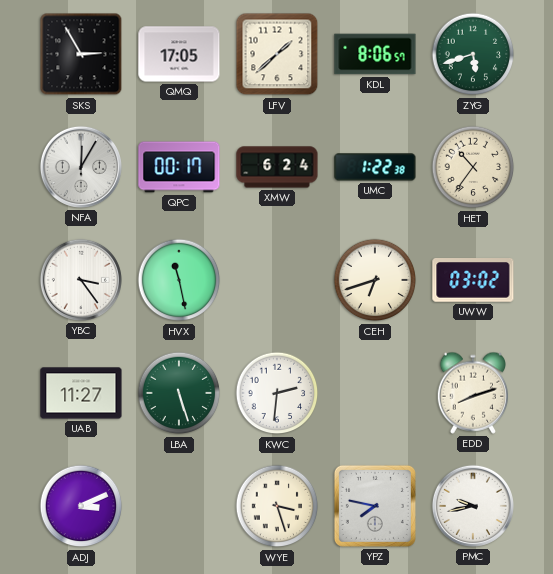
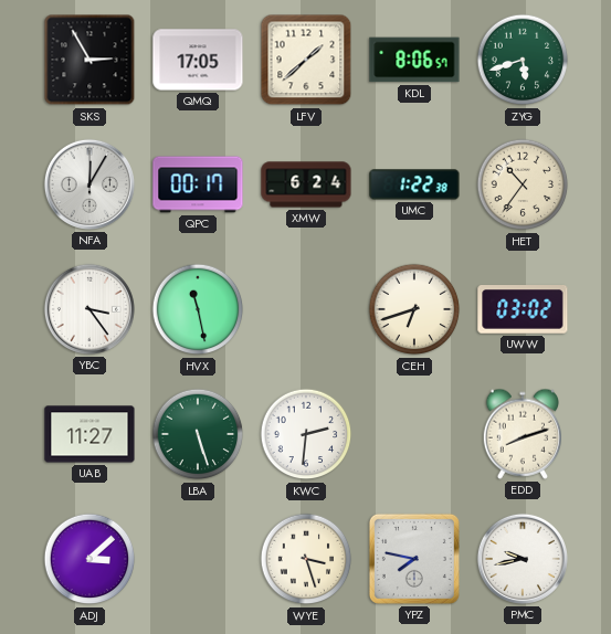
ADJ: 3:11 -> 3:08
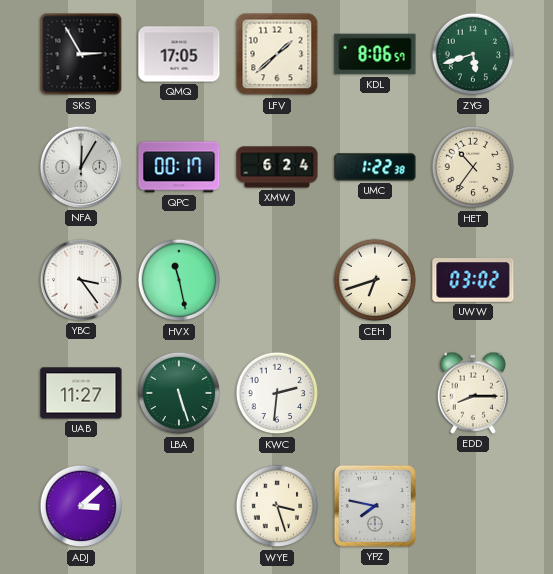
EDD: 8:12 -> 8:15
PMC: 9:43 -> none
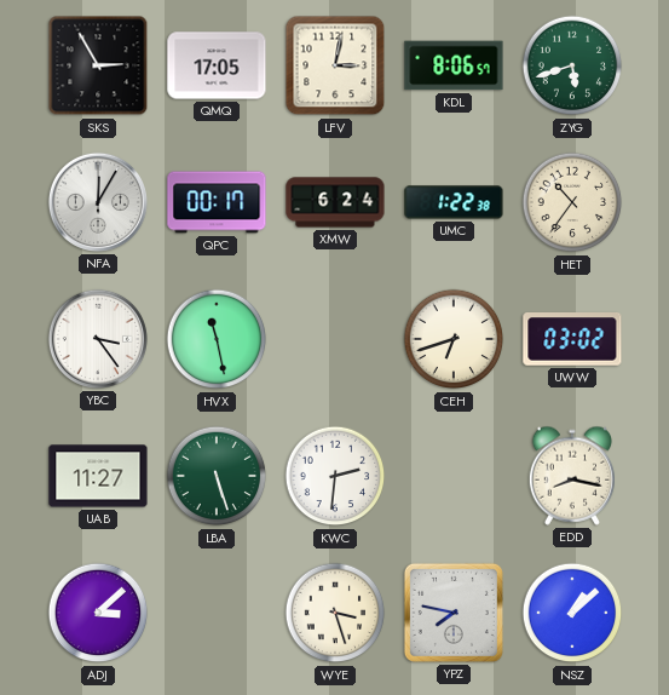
LFV: 1:38 -> 3:02
EDD: 8:15 -> 8:17
NSZ: none -> 1:08
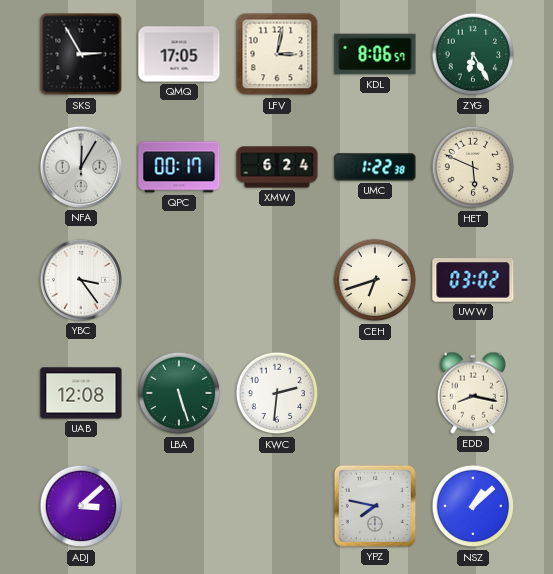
ZYG: 5:42 -> 6:25
HET: 10:36 -> 5:49
HVX: 11:28 -> none
UAB: 11:27 -> 12:08
WYE: 3:27 -> none
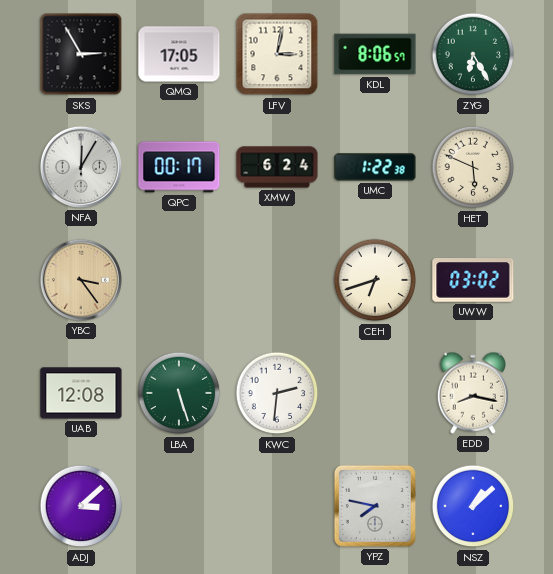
YBC dial: white -> champagne
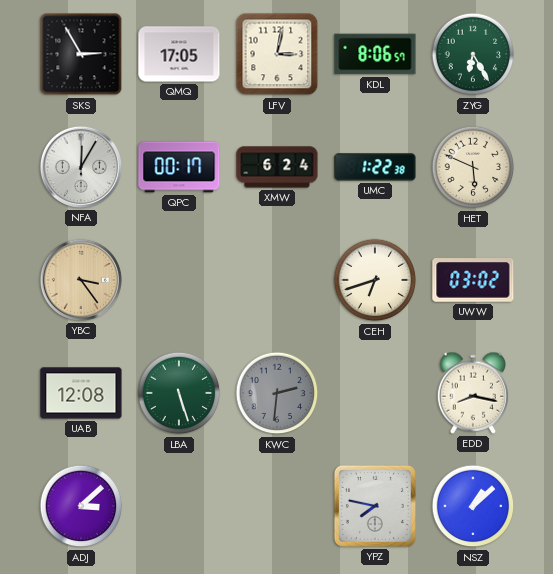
KWC dial: white -> grey
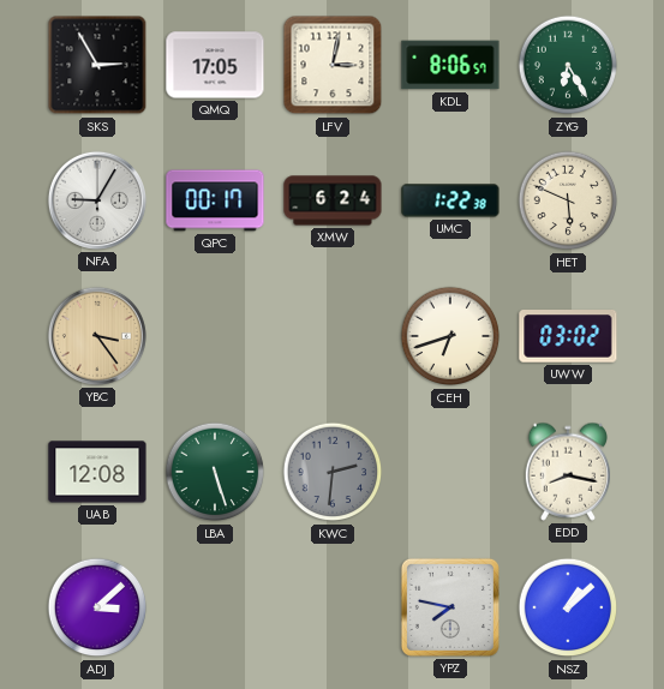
NFA: 12:05 -> 9:05
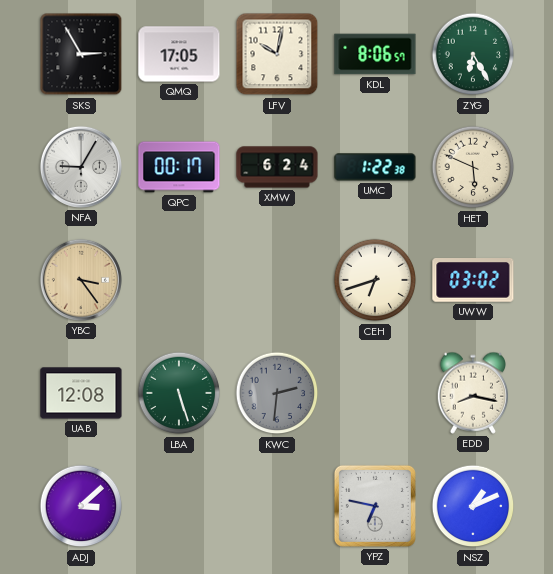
LFV: 3:02 -> 10:02
YPZ: 7:47 -> 6:47
NSZ: 1:08 -> 1:11
